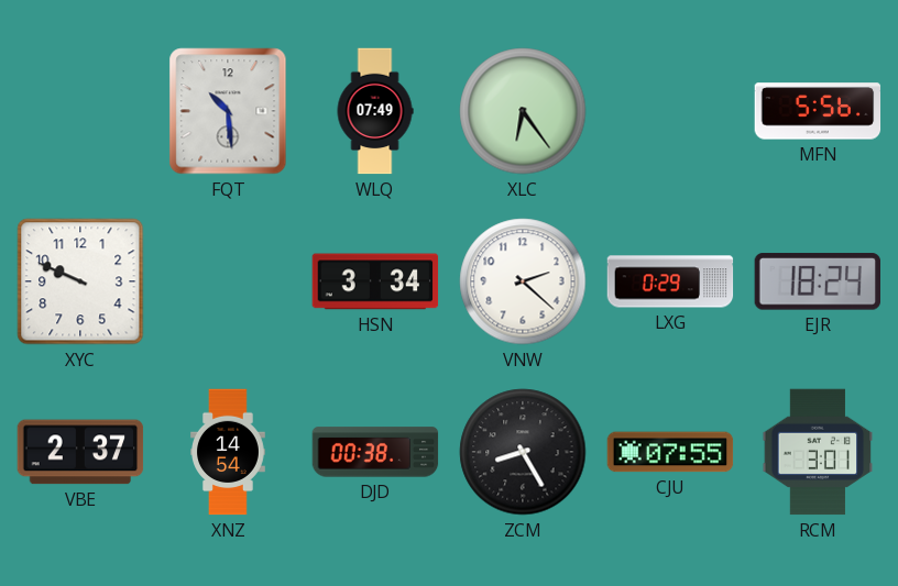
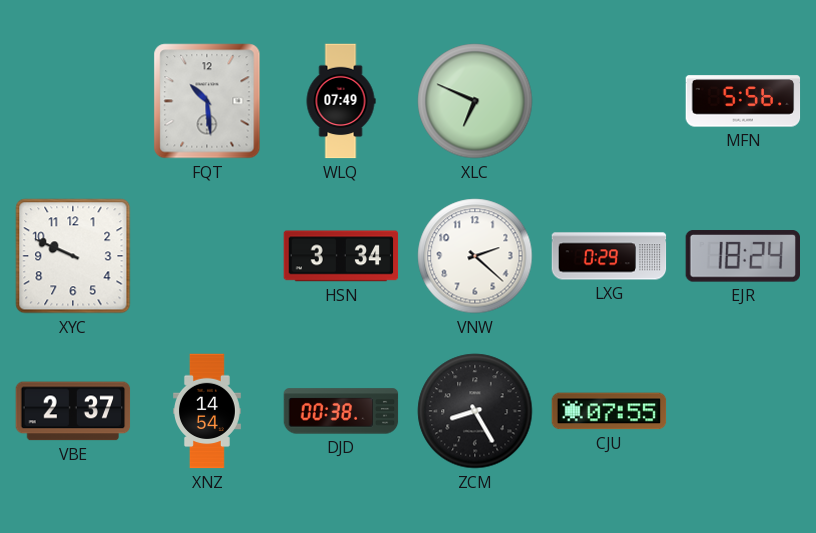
XLC: 6:24 -> 6:49
RCM: 3:01 -> none
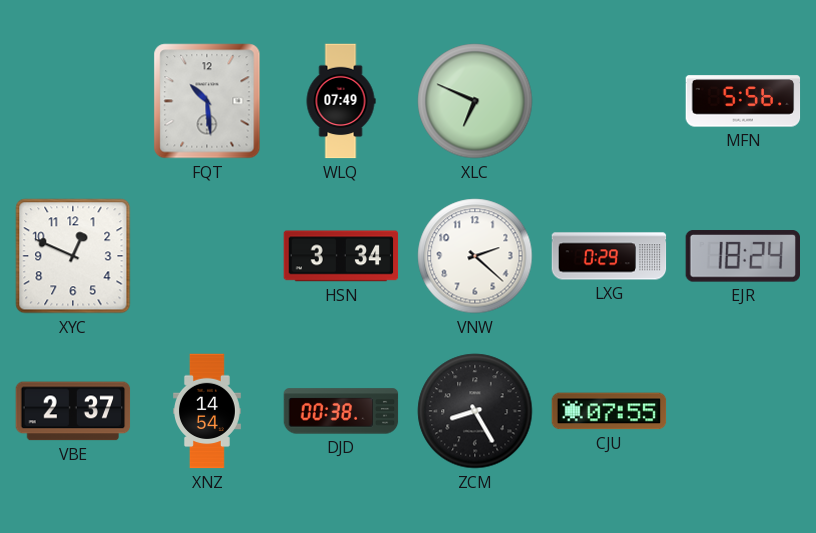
XYC: 9:49 -> 12:49
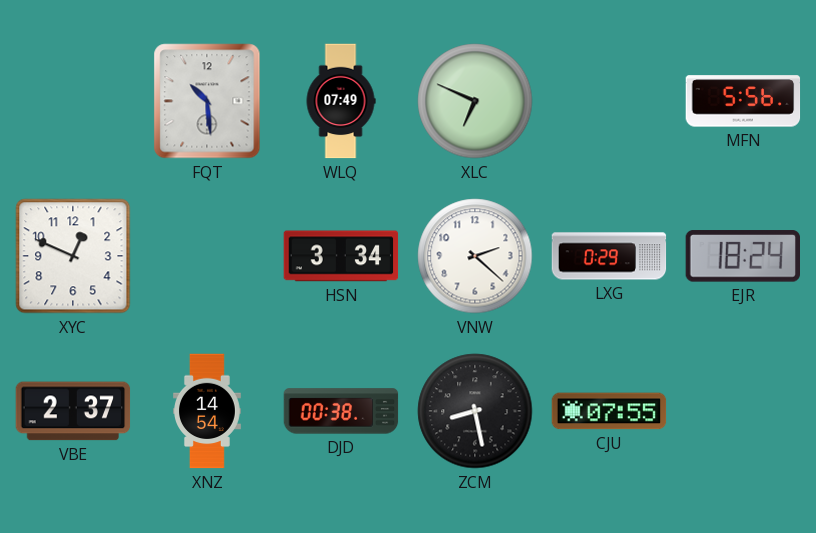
ZCM: 8:25 -> 8:28
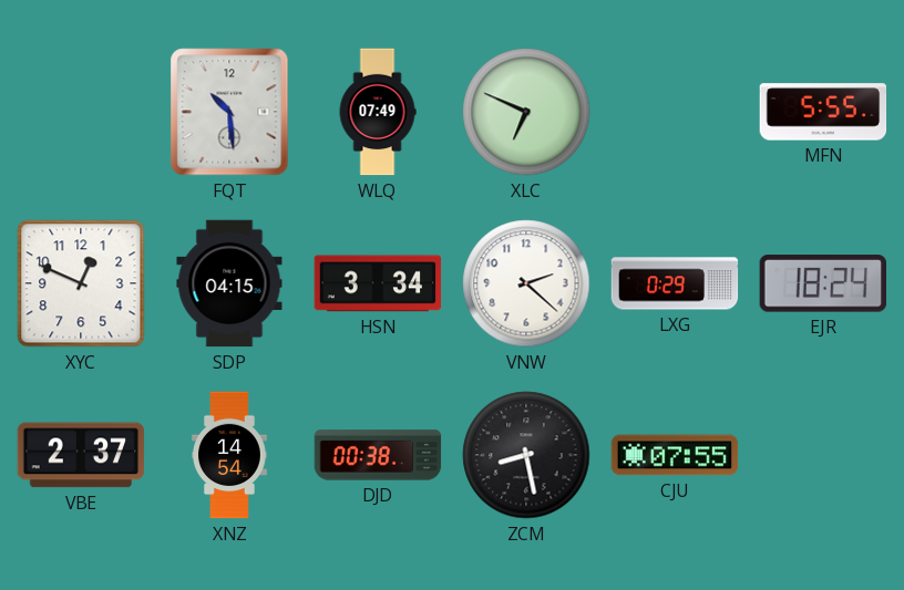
MFN: 5:56 -> 5:55
SDP: none -> 04:15
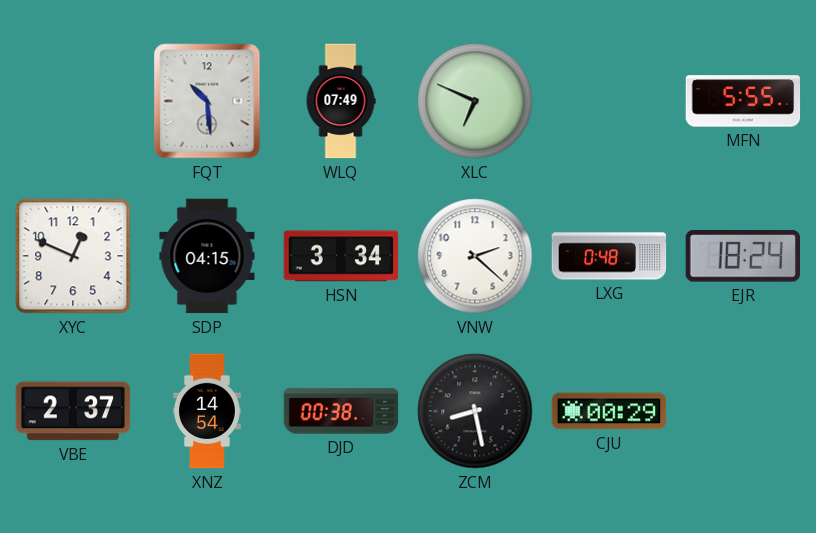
LXG: 0:29 -> 0:48
CJU: 07:55 -> 00:29
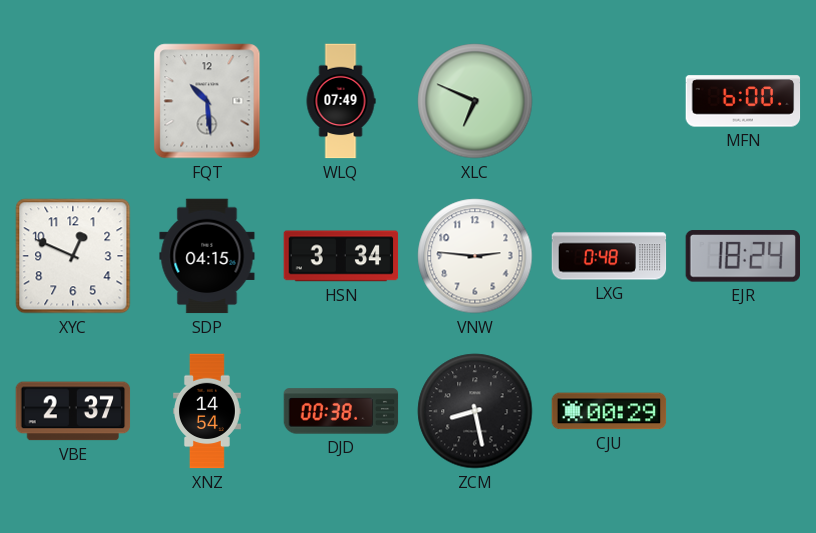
MFN: 5:55 -> 6:00
VNW: 2:22 -> 2:46
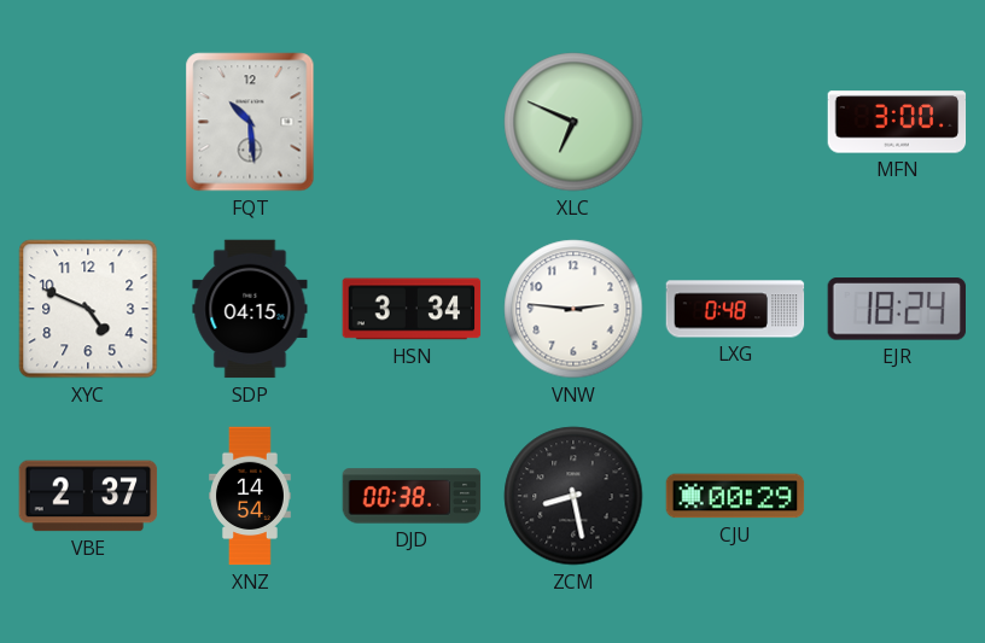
WLQ: 07:49 -> none
MFN: 6:00 -> 3:00
XYC: 12:49 -> 4:49
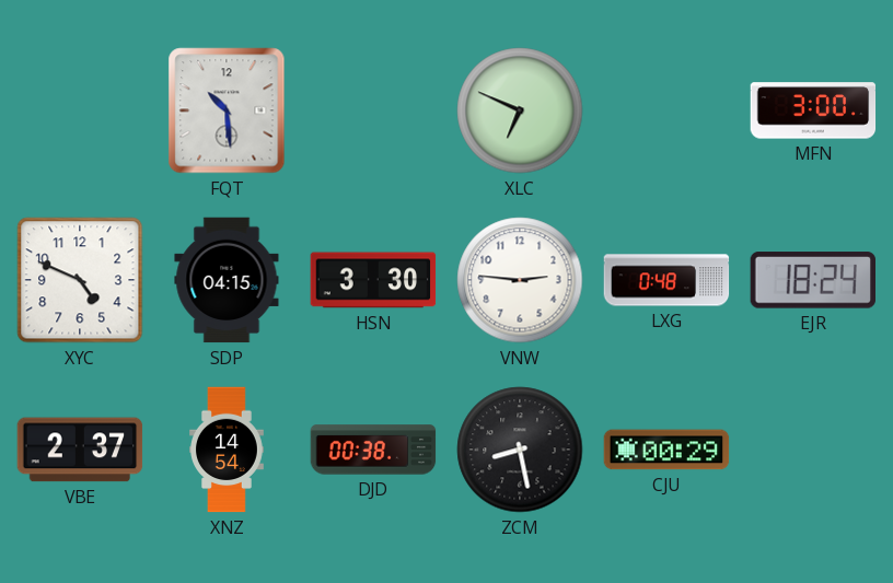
HSN: 3:34 -> 3:30
